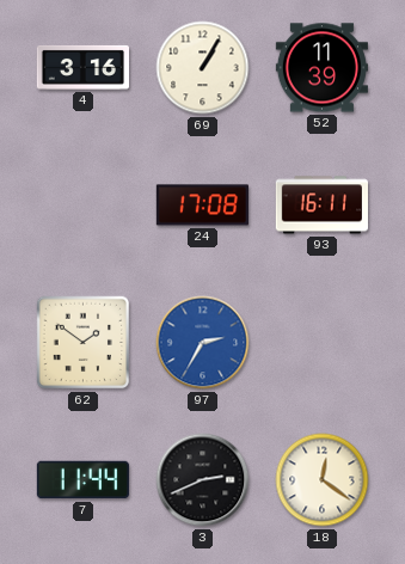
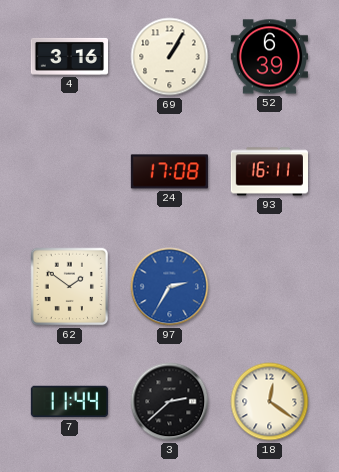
52: 11:39 -> 6:39
3: 2:41 -> 2:38
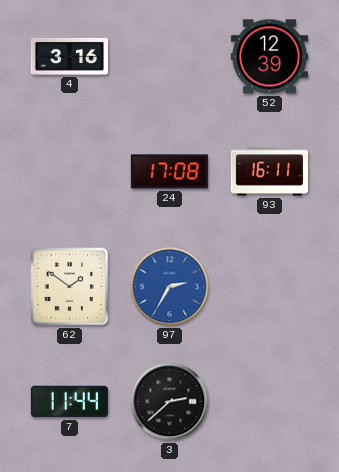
69: 1:05 -> none
52: 6:39 -> 12:39
18: 12:21 -> none
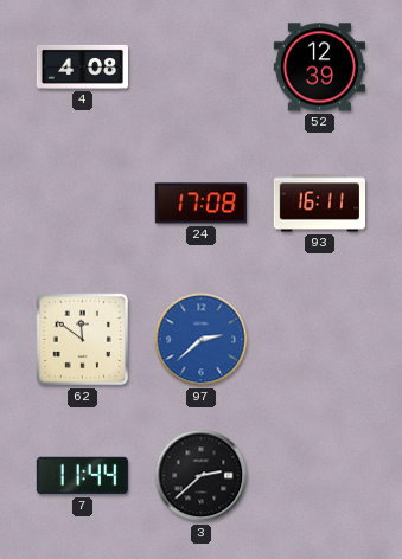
4: 3:16 -> 4:08
62: 1:51 -> 11:51
97: 2:35 -> 2:38
